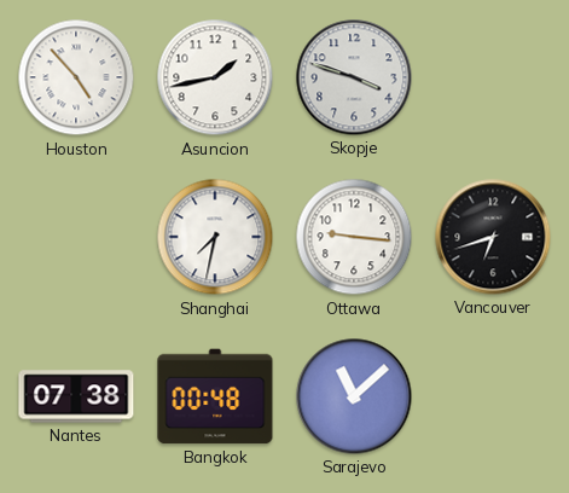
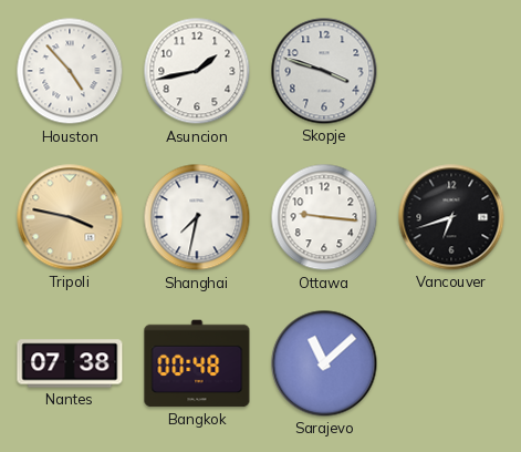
Tripoli: none -> 3:47
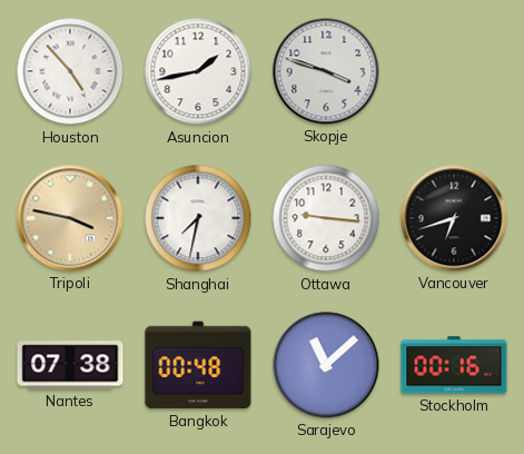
Stockholm: none -> 00:16
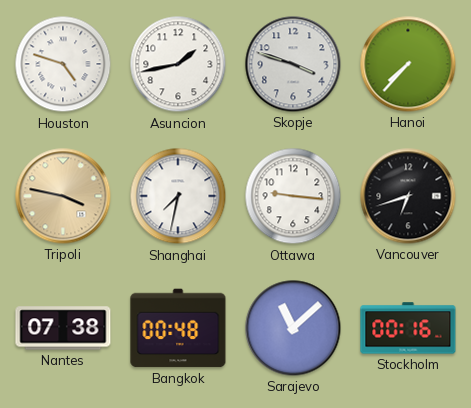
Houston: 4:53 -> 4:48
Hanoi: none -> 7:37
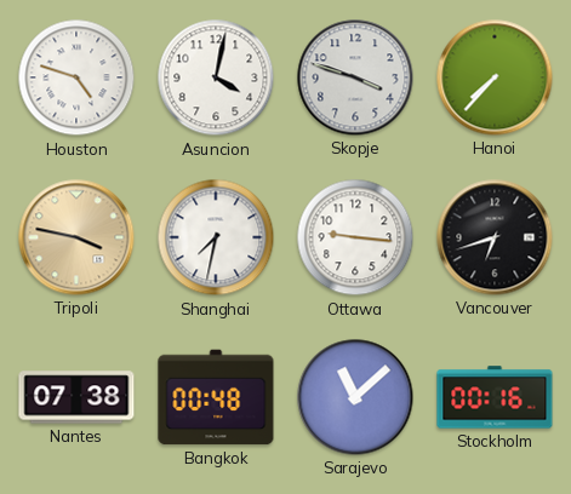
Asuncion: 1:43 -> 4:02
